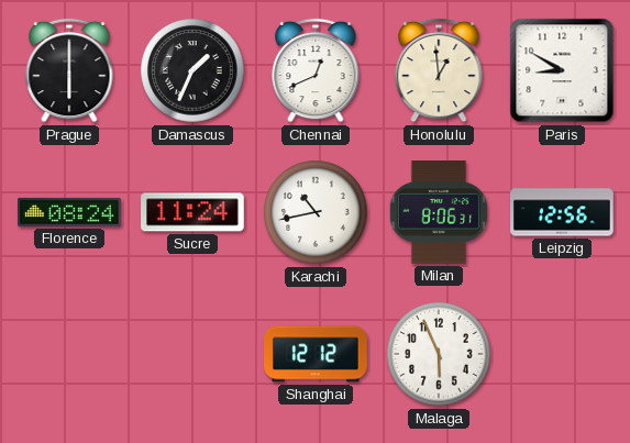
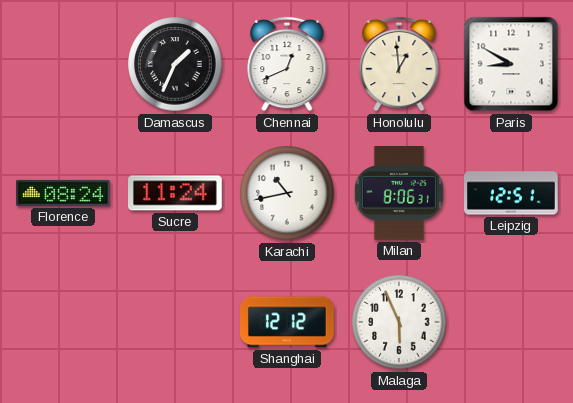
Prague: 6:00 -> none
Leipzig: 12:56 -> 12:51
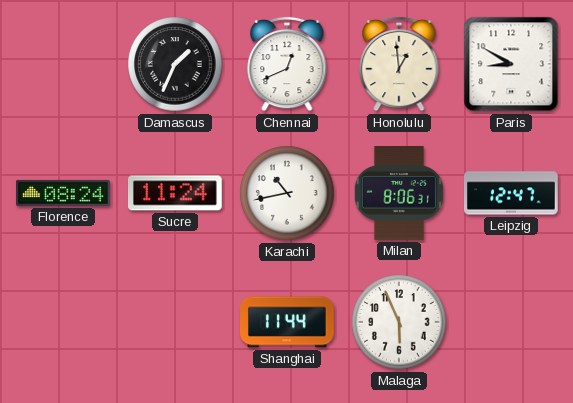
Leipzig: 12:51 -> 12:47
Shanghai: 12:12 -> 11:44
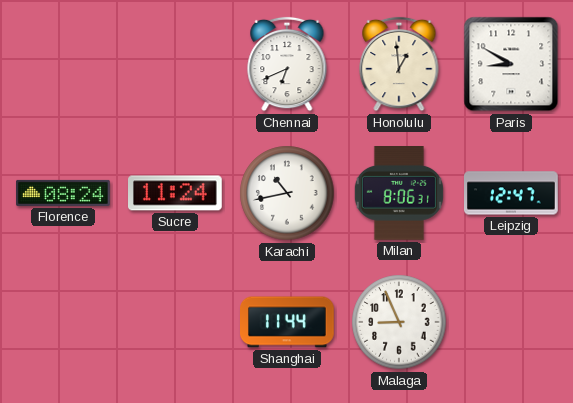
Damascus: 1:34 -> none
Chennai: 12:41 -> 6:41
Malaga: 5:56 -> 8:56
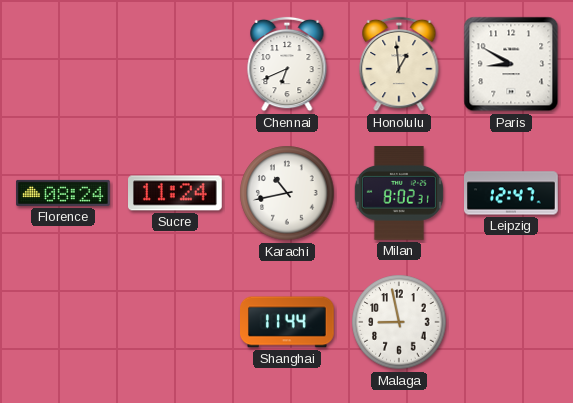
Milan: 8:06 -> 8:02
Malaga: 8:56 -> 8:58
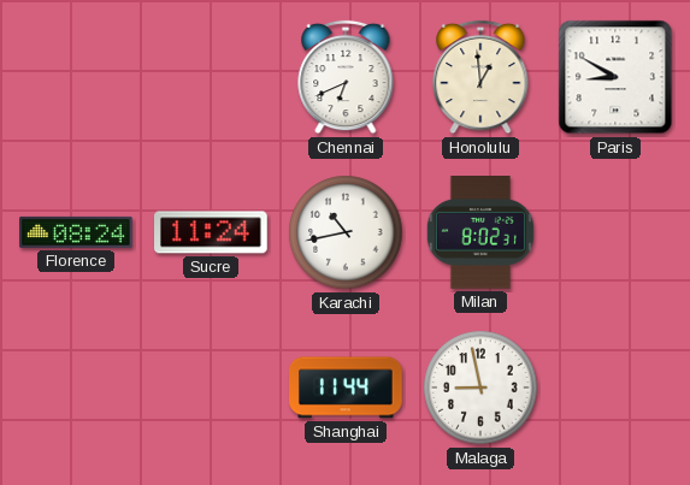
Leipzig: 12:47 -> none
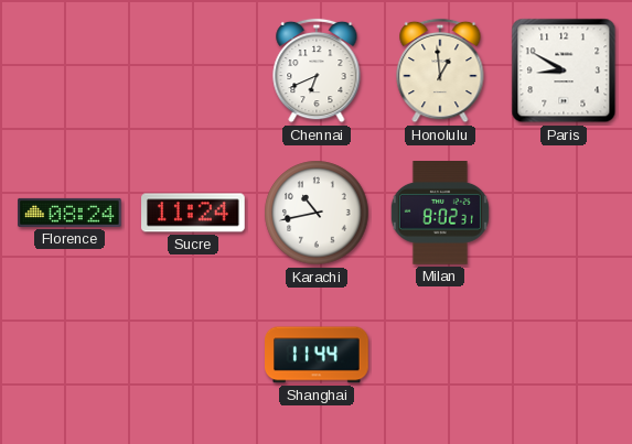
Malaga: 8:58 -> none
